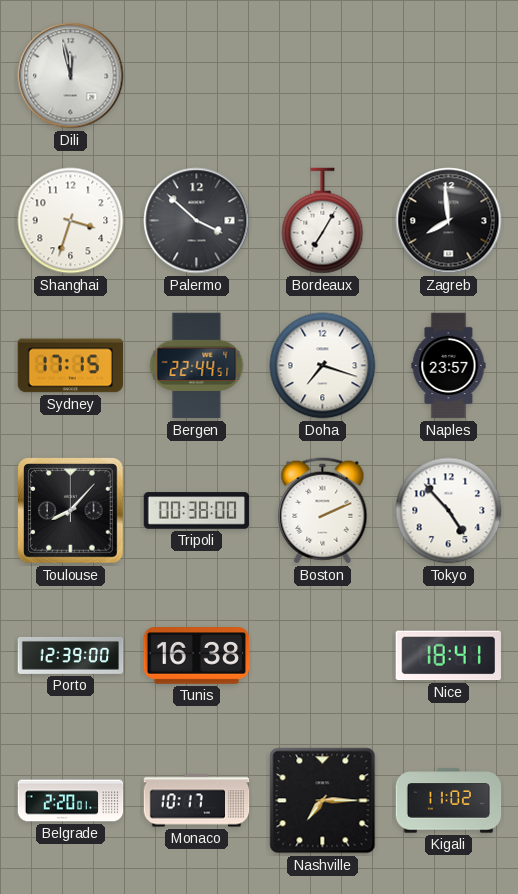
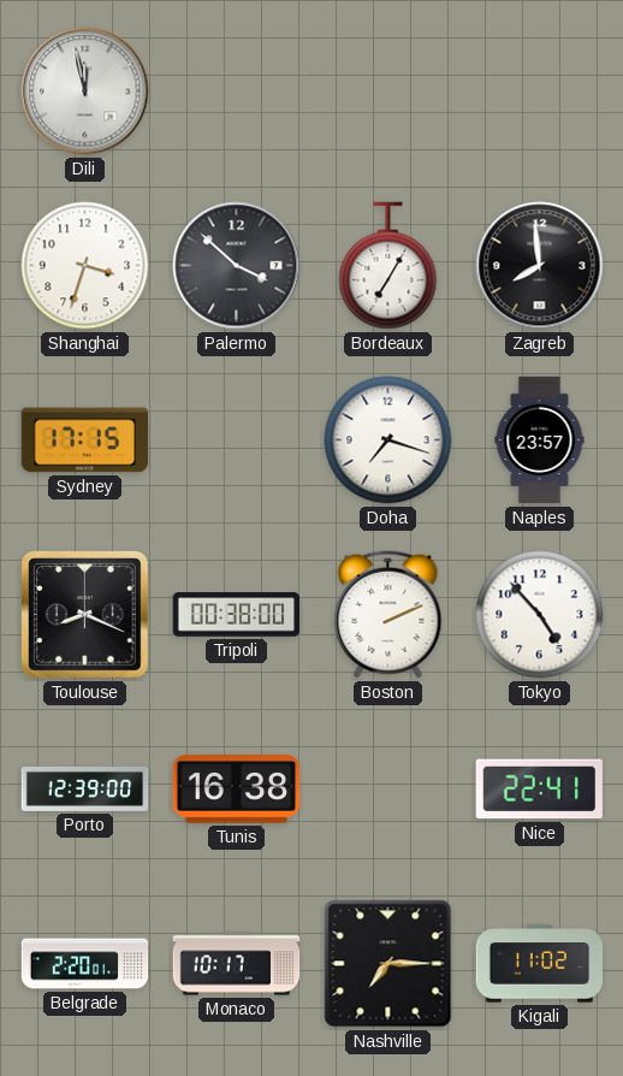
Bergen: 22:44 -> none
Toulouse: 8:07 -> 8:19
Nice: 18:41 -> 22:41
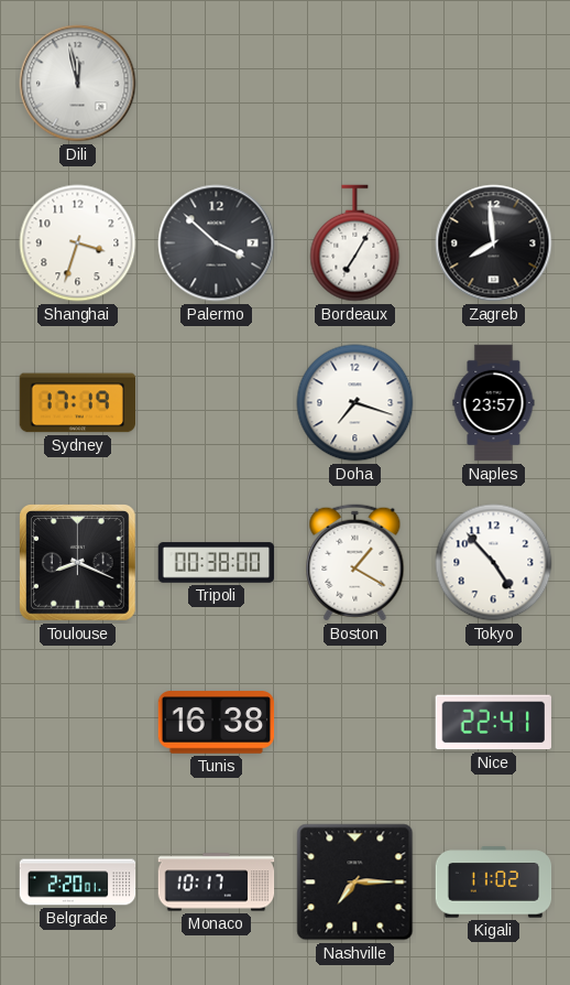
Sydney: 17:15 -> 17:19
Boston: 2:11 -> 1:20
Porto: 12:39 -> none
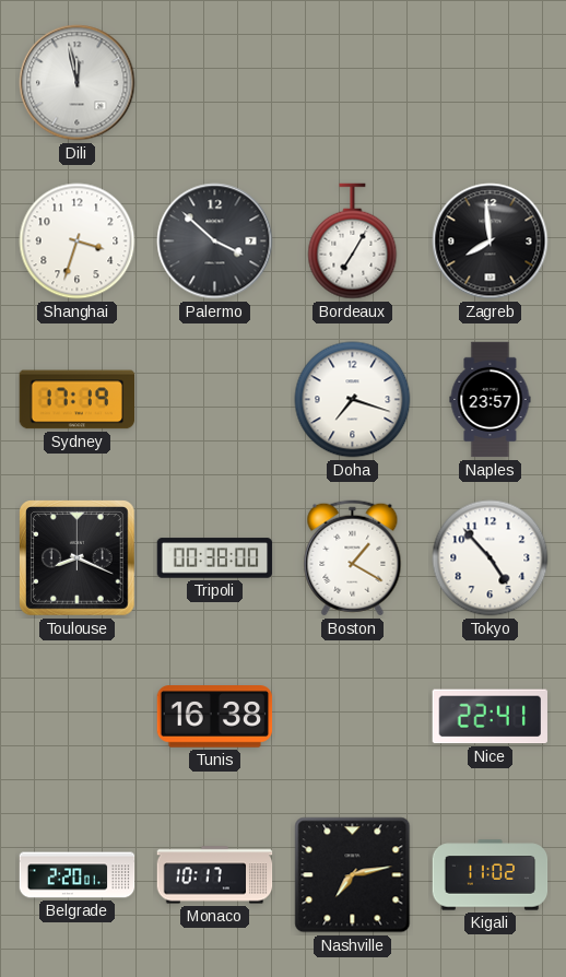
Nashville: 7:15 -> 7:13
